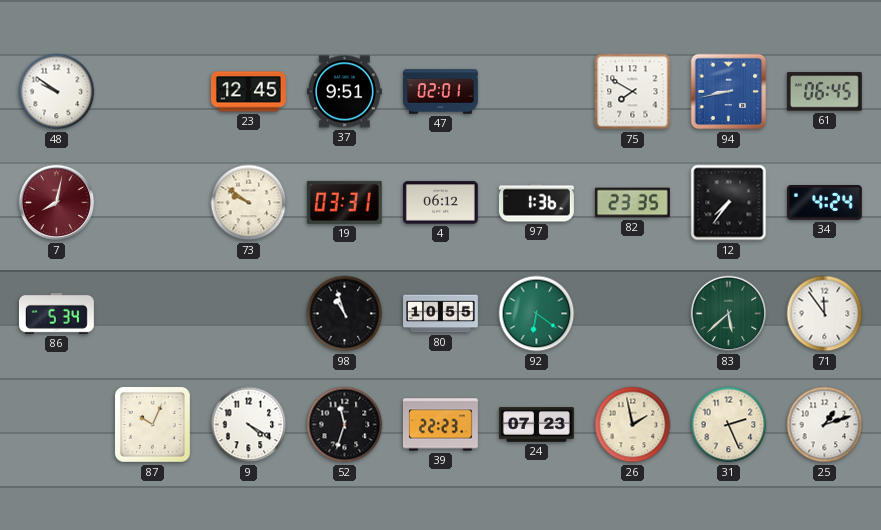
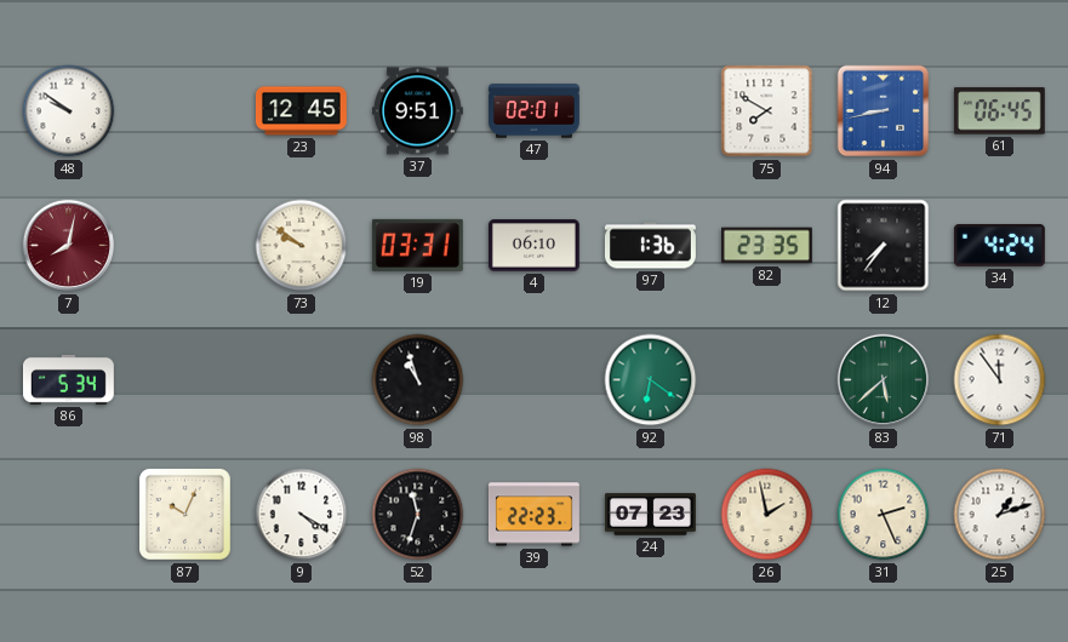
4: 06:12 -> 06:10
80: 10:55 -> none
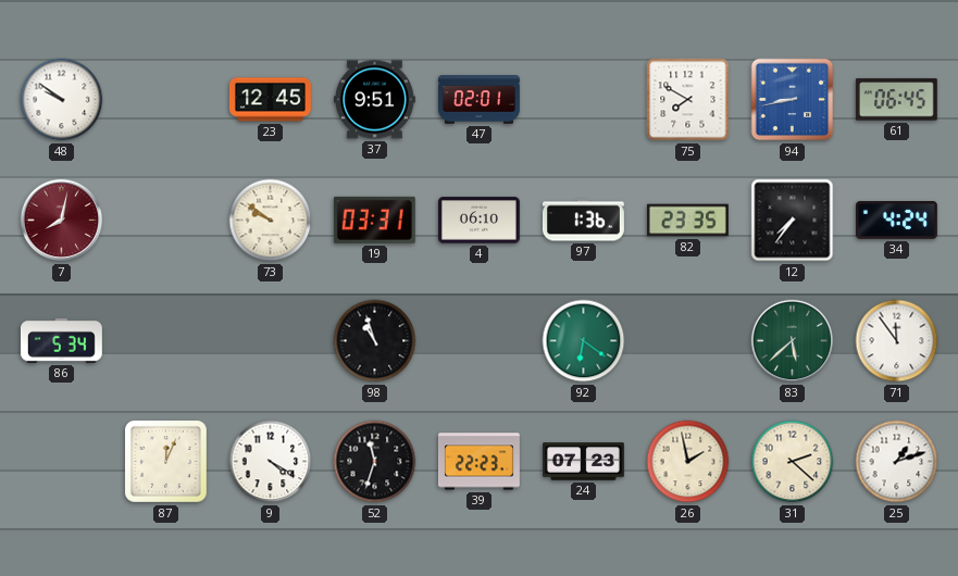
87: 10:04 -> 12:04
31: 2:26 -> 2:22
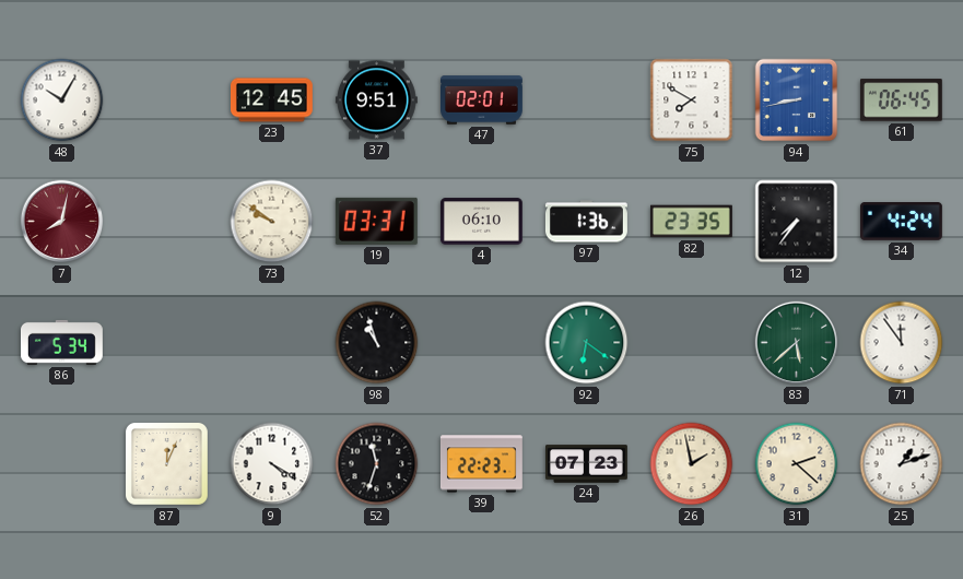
48: 9:51 -> 10:05
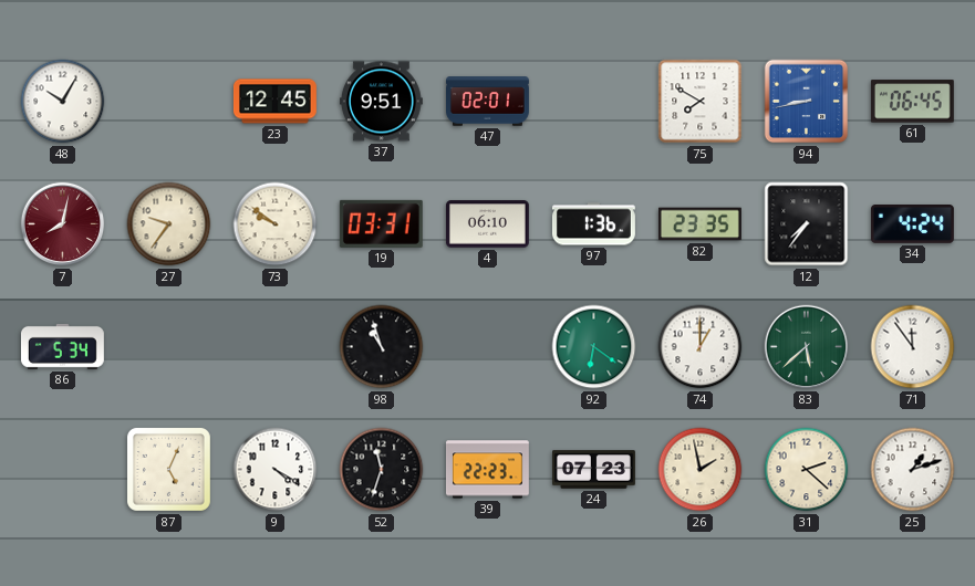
27: none -> 9:36
74: none -> 1:00
87: 12:04 -> 5:04
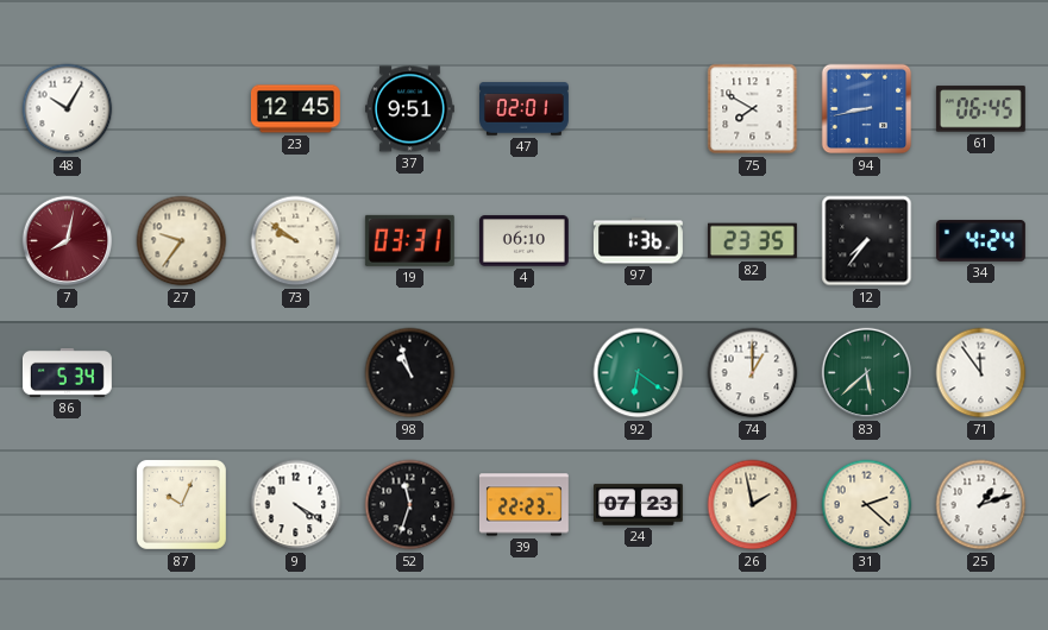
87: 5:04 -> 10:04
